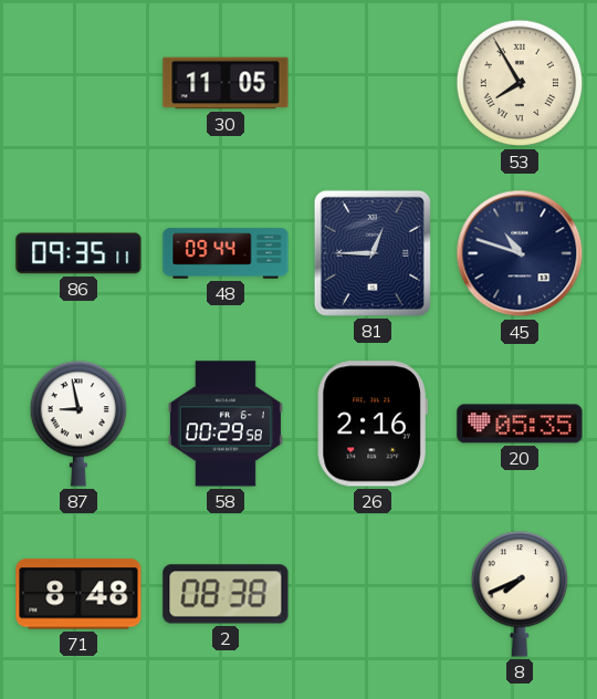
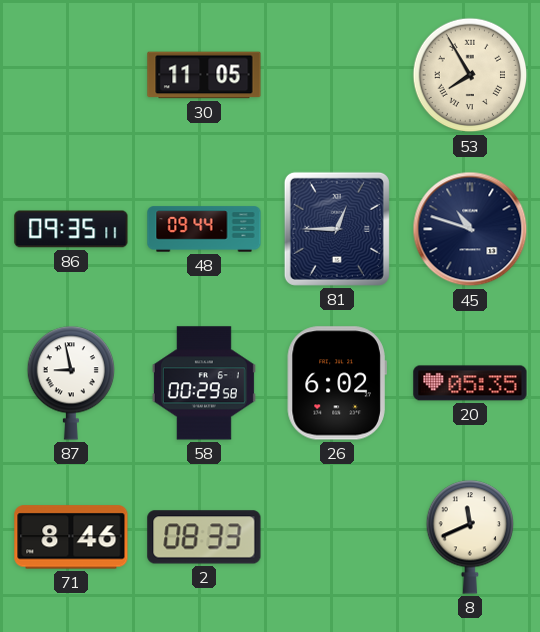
26: 2:16 -> 6:02
71: 8:48 -> 8:46
2: 08:38 -> 08:33
8: 7:41 -> 11:41
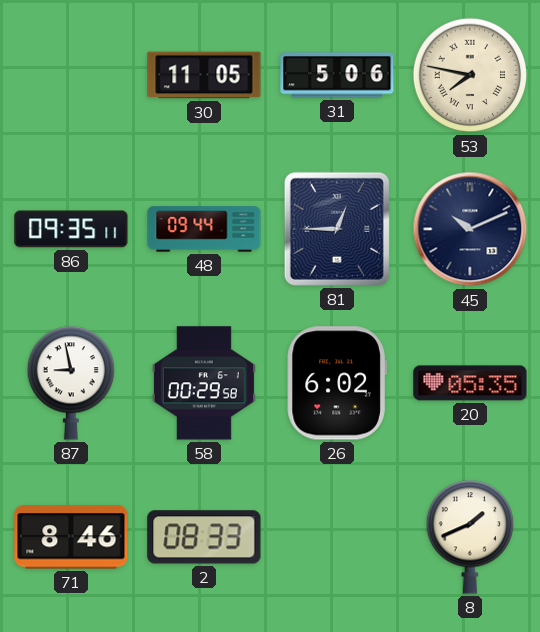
31: none -> 5:06
53: 7:55 -> 7:47
45: 10:48 -> 10:11
8: 11:41 -> 1:41
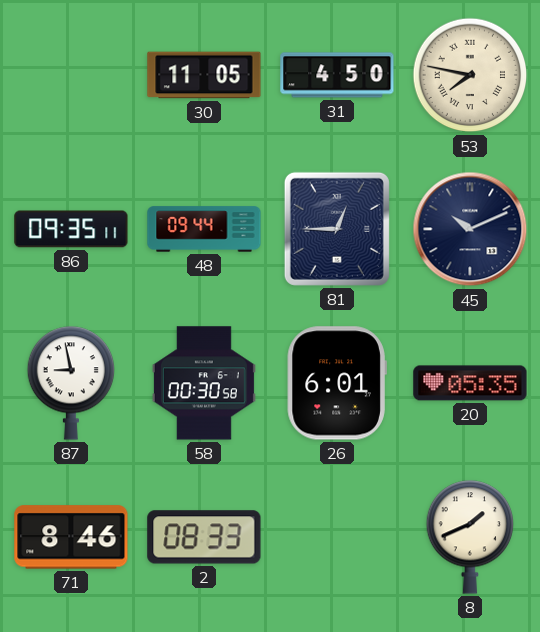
31: 5:06 -> 4:50
58: 00:29 -> 00:30
26: 6:02 -> 6:01
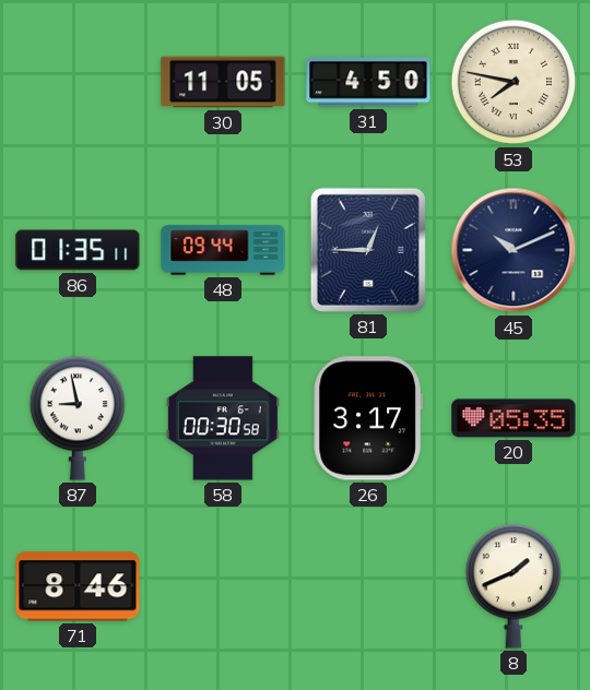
86: 09:35 -> 01:35
26: 6:01 -> 3:17
2: 08:33 -> none
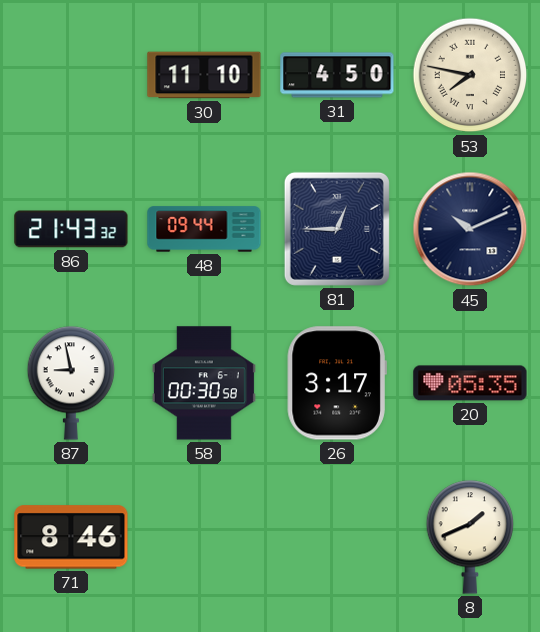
30: 11:05 -> 11:10
86: 01:35 -> 21:43
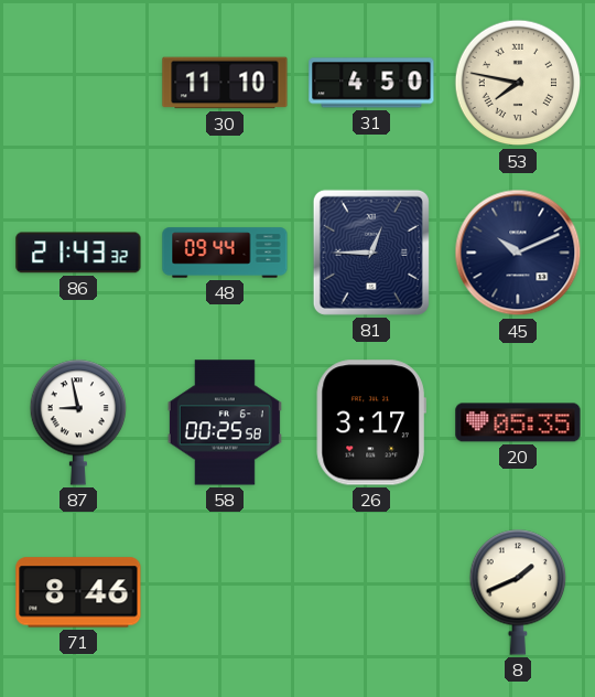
58: 00:30 -> 00:25
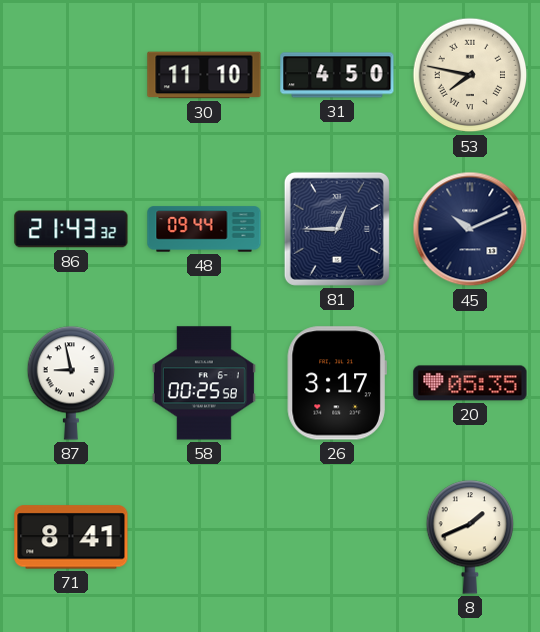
71: 8:46 -> 8:41
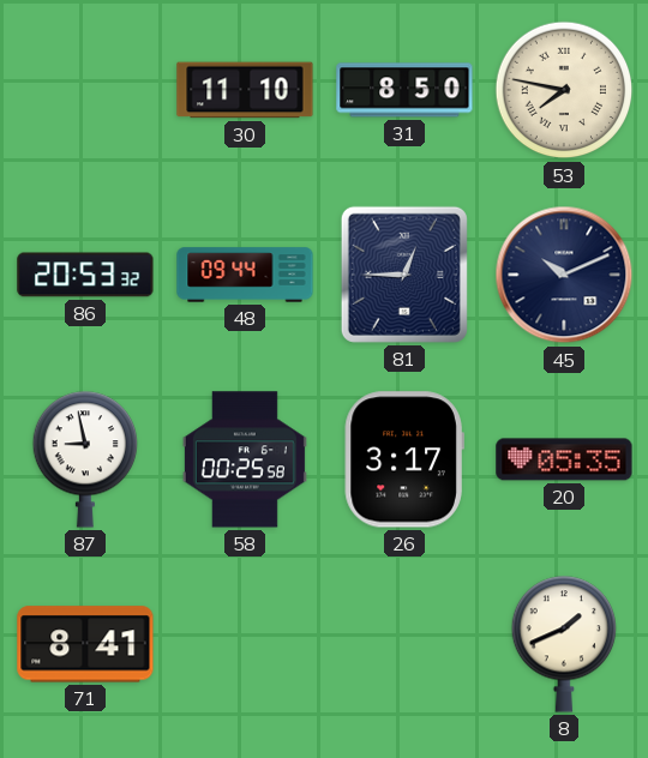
31: 4:50 -> 8:50
86: 21:43 -> 20:53
